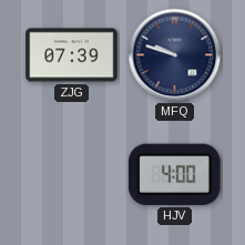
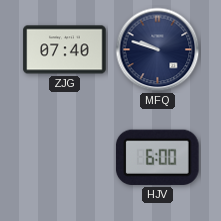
ZJG: 07:39 -> 07:40
HJV: 4:00 -> 6:00
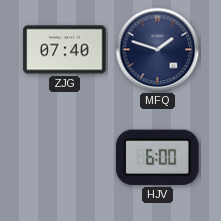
MFQ: 9:48 -> 1:48
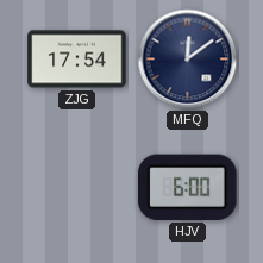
ZJG: 07:40 -> 17:54
MFQ: 1:48 -> 12:09
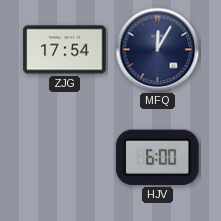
MFQ: 12:09 -> 12:05
